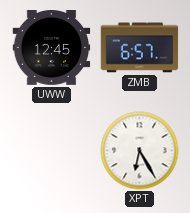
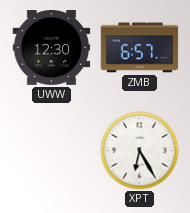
UWW: 12:45 -> 12:30
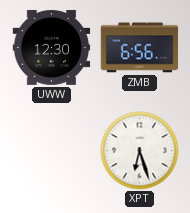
ZMB: 6:57 -> 6:56
XPT: 6:25 -> 6:27
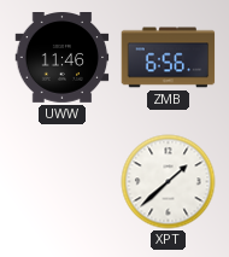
UWW: 12:30 -> 11:46
XPT: 6:27 -> 1:38
